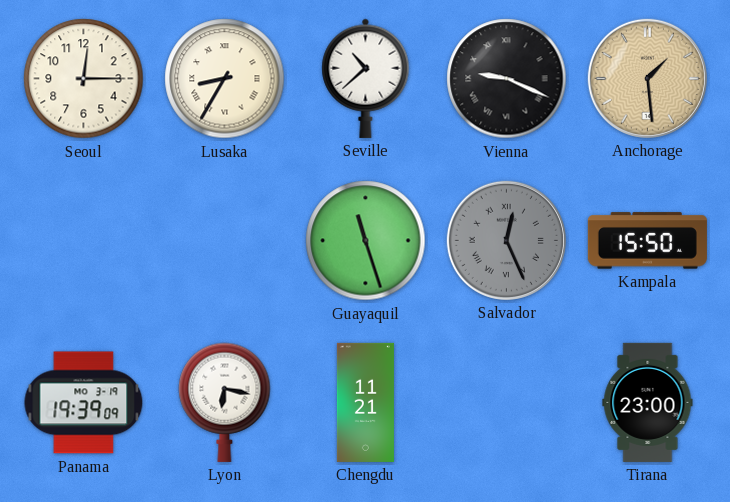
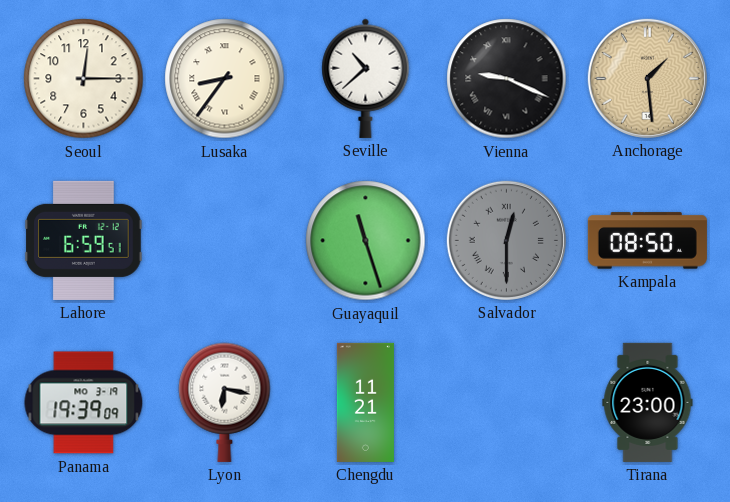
Lusaka: 8:35 -> 8:36
Lahore: none -> 6:59
Salvador: 12:26 -> 12:30
Kampala: 15:50 -> 08:50
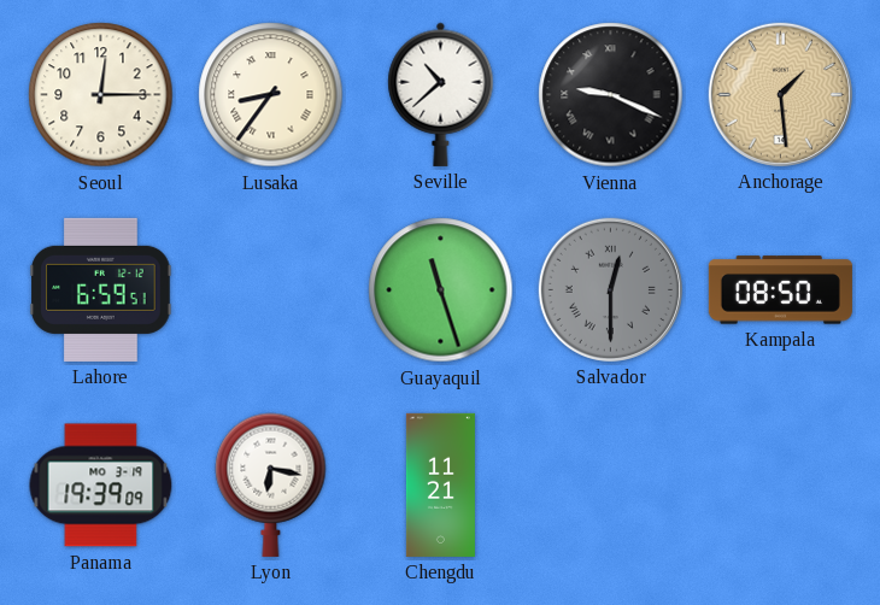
Tirana: 23:00 -> none
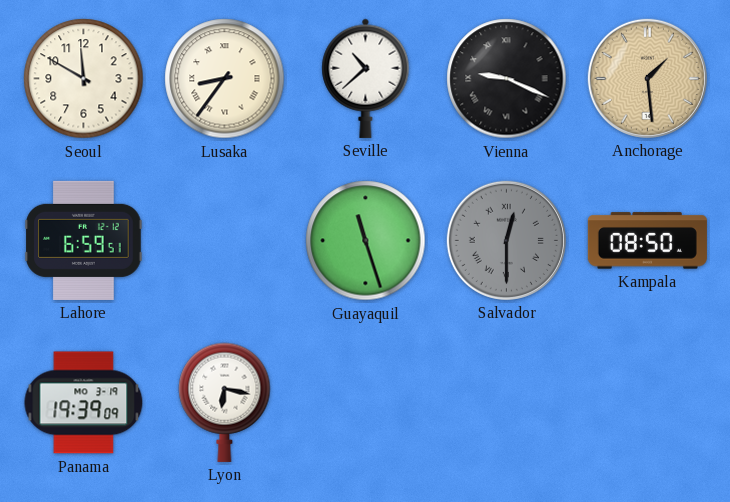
Seoul: 12:15 -> 11:50
Chengdu: 11:21 -> none
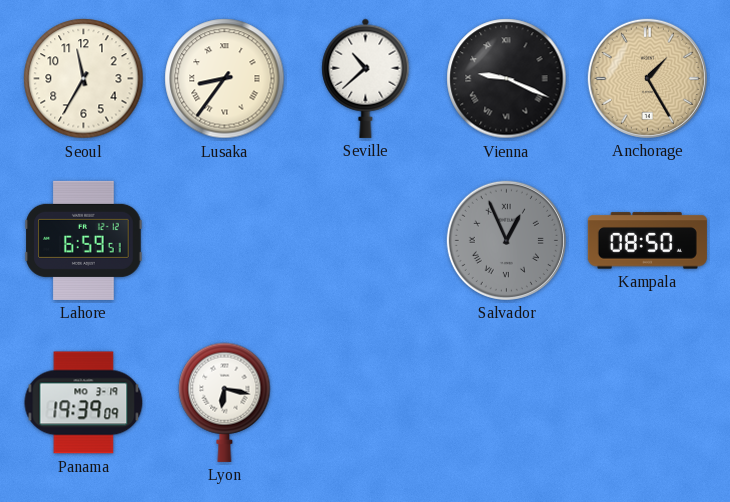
Seoul: 11:50 -> 11:35
Anchorage: 1:29 -> 1:25
Guayaquil: 11:27 -> none
Salvador: 12:30 -> 12:56
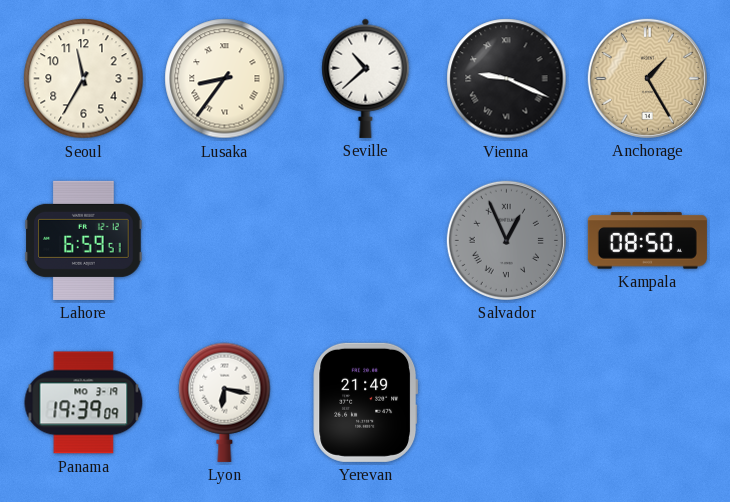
Yerevan: none -> 21:49
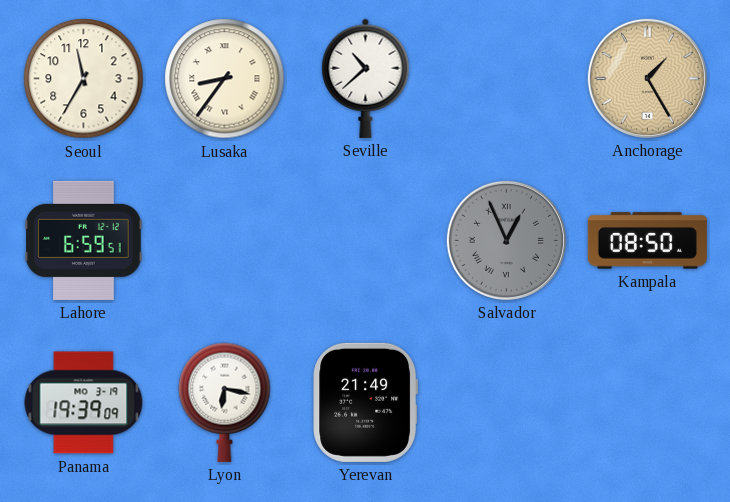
Vienna: 9:19 -> none
